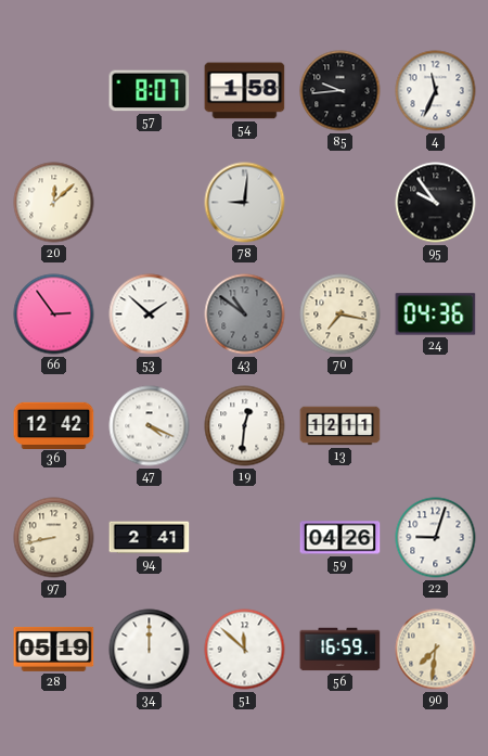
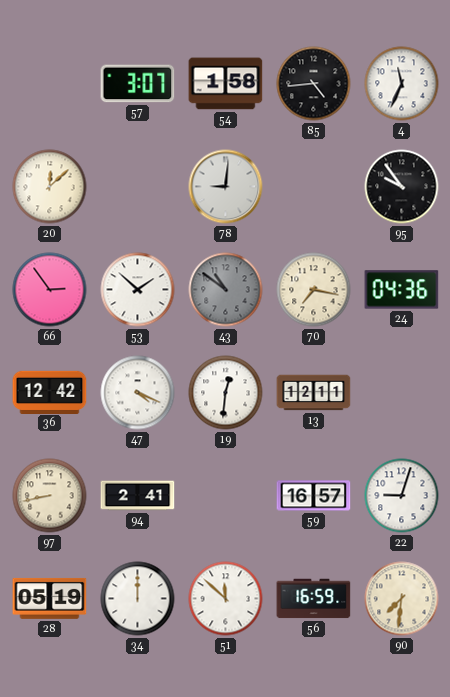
57: 8:07 -> 3:07
85: 9:44 -> 4:44
59: 04:26 -> 16:57
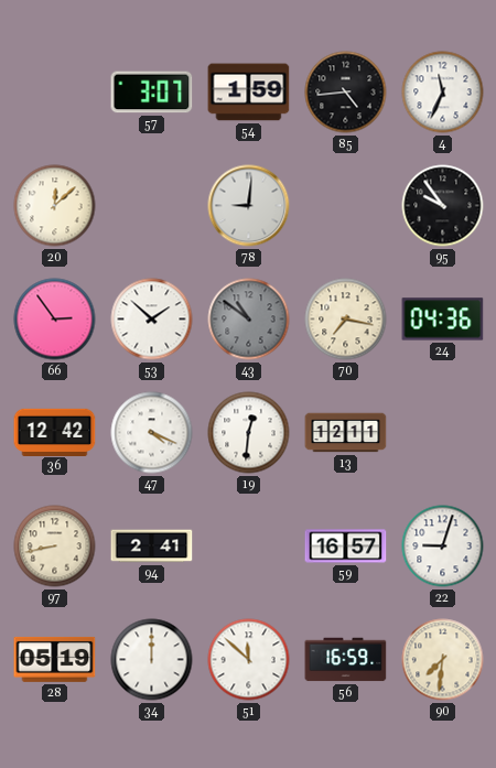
54: 1:58 -> 1:59
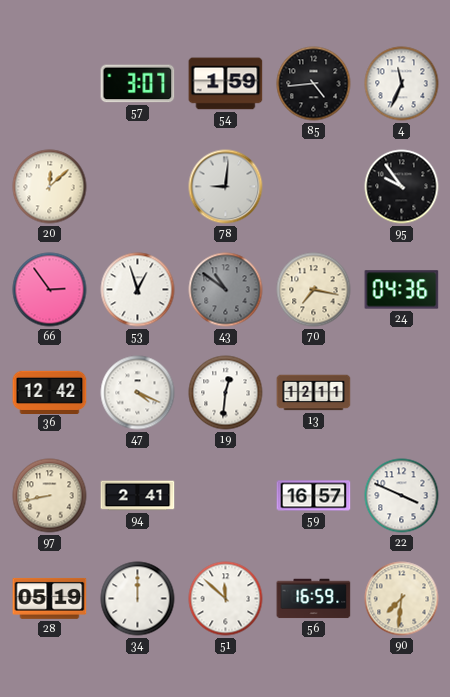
53: 1:52 -> 12:57
22: 9:03 -> 3:49
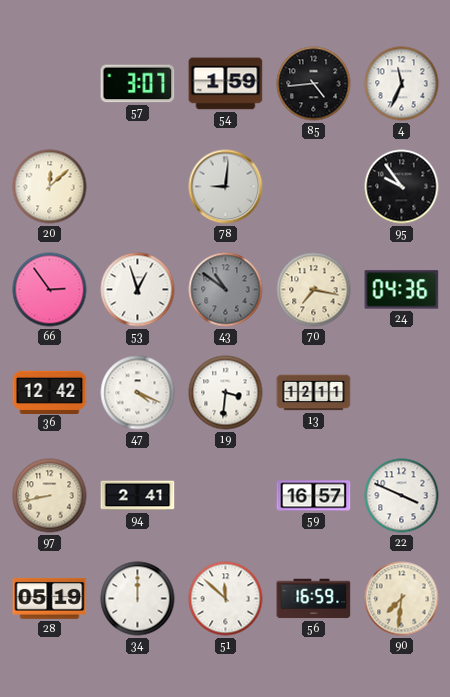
19: 12:31 -> 3:31
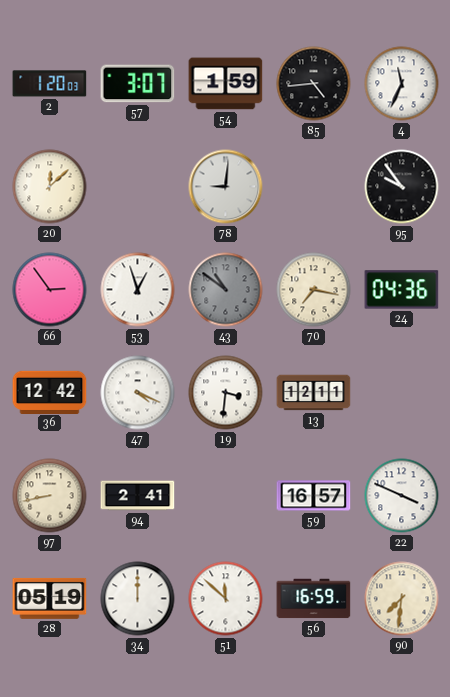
2: none -> 1:20
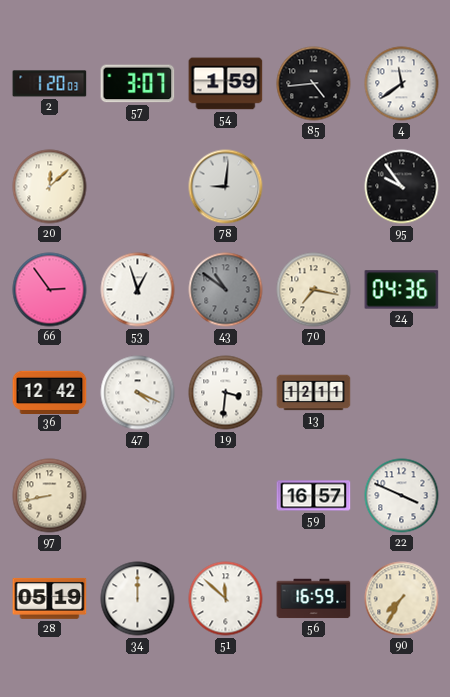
4: 11:34 -> 11:39
94: 2:41 -> none
90: 7:31 -> 7:35
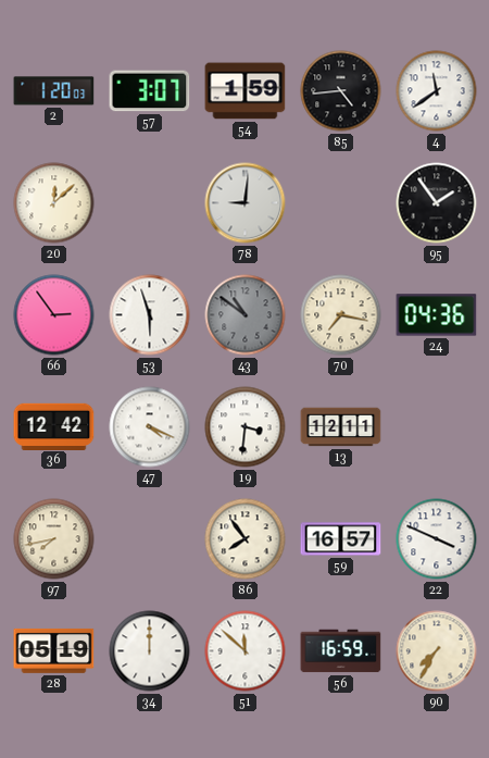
95: 9:54 -> 1:54
53: 12:57 -> 5:57
97: 8:43 -> 7:43
86: none -> 7:54
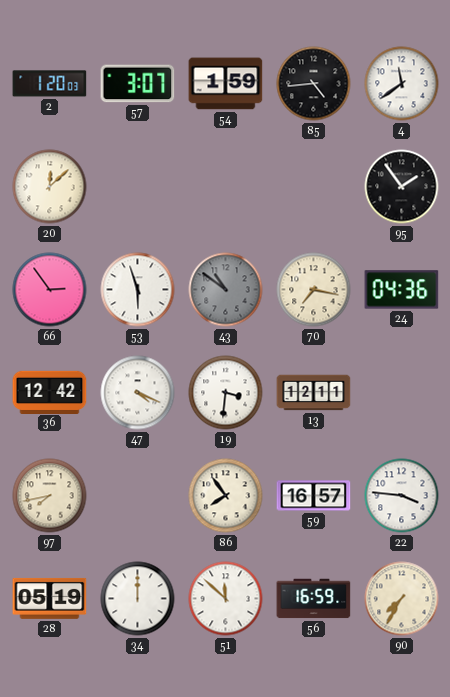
78: 9:01 -> none
22: 3:49 -> 3:46
